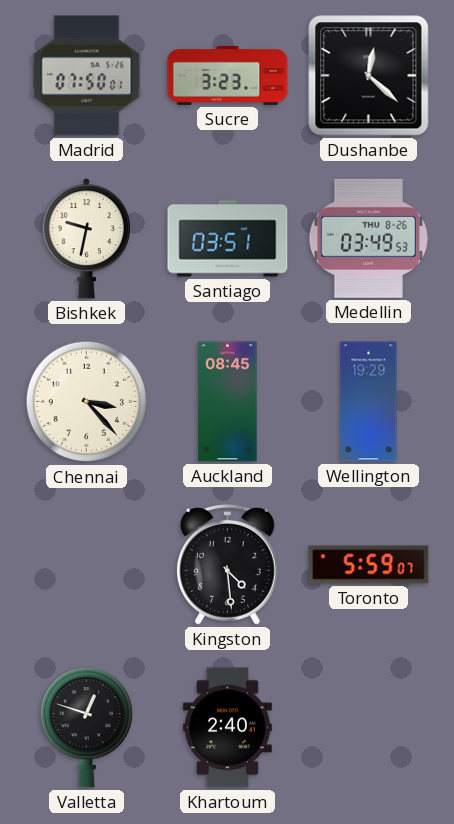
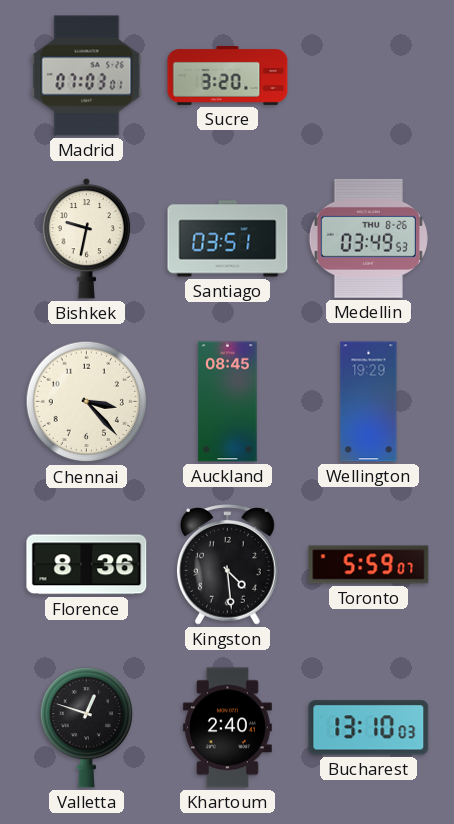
Madrid: 07:50 -> 07:03
Sucre: 3:23 -> 3:20
Dushanbe: 12:22 -> none
Florence: none -> 8:36
Bucharest: none -> 13:10
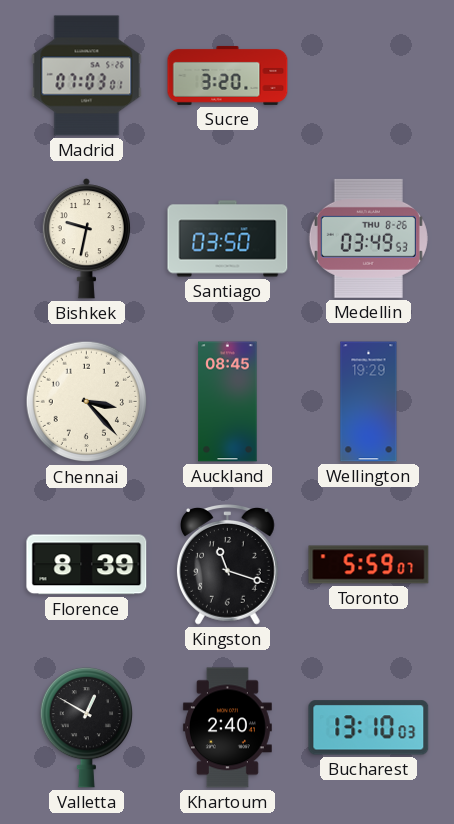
Santiago: 03:51 -> 03:50
Florence: 8:36 -> 8:39
Kingston: 4:29 -> 11:18
Valletta: 12:48 -> 12:50
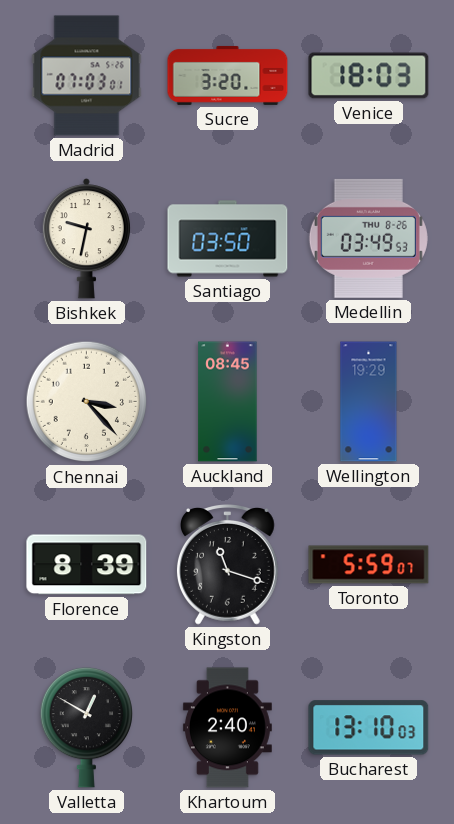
Venice: none -> 18:03
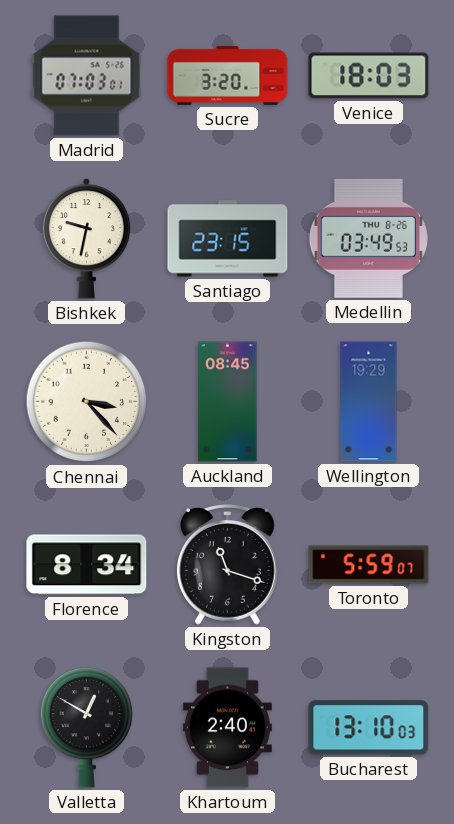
Santiago: 03:50 -> 23:15
Florence: 8:39 -> 8:34
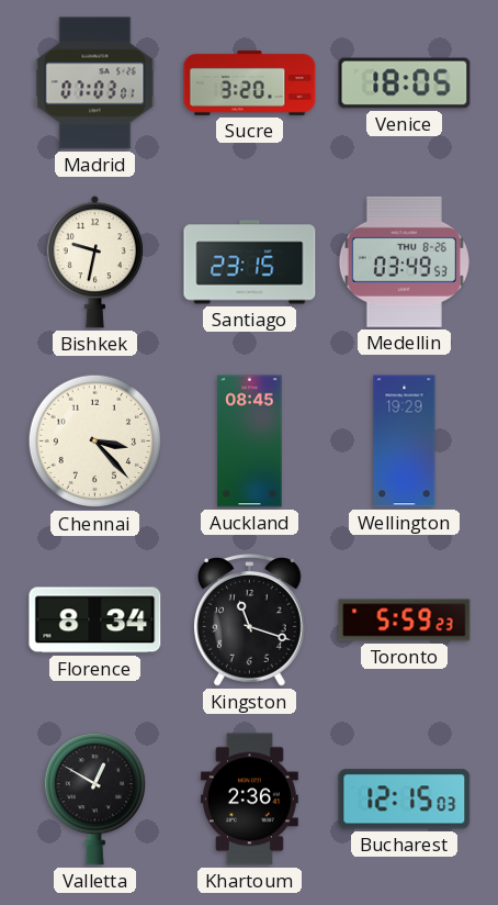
Venice: 18:03 -> 18:05
Toronto: 5:59:07 -> 5:59:23
Khartoum: 2:40 -> 2:36
Bucharest: 13:10 -> 12:15
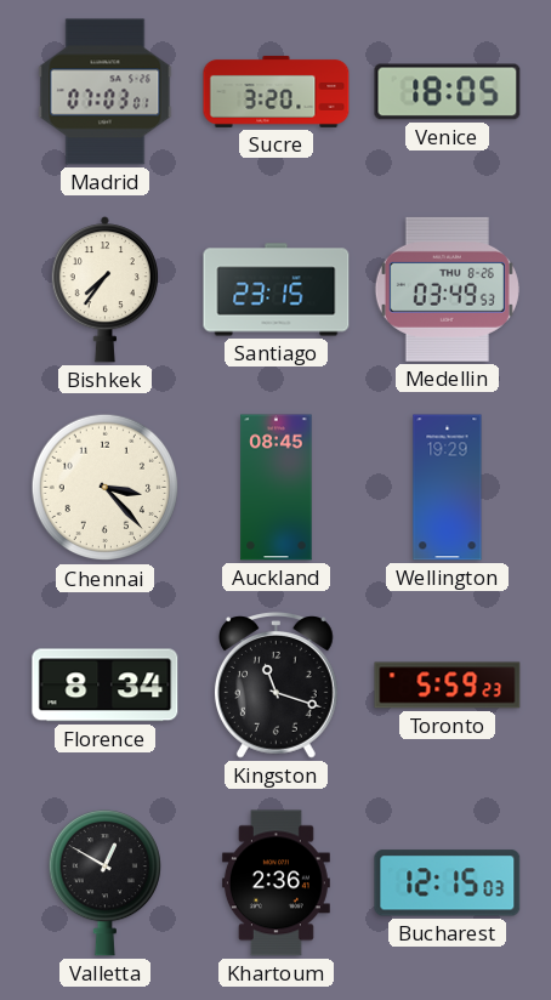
Bishkek: 9:32 -> 7:36
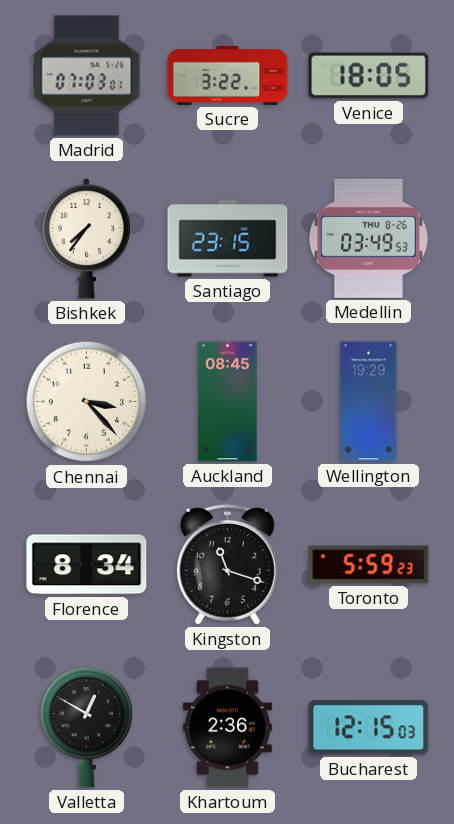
Sucre: 3:20 -> 3:22
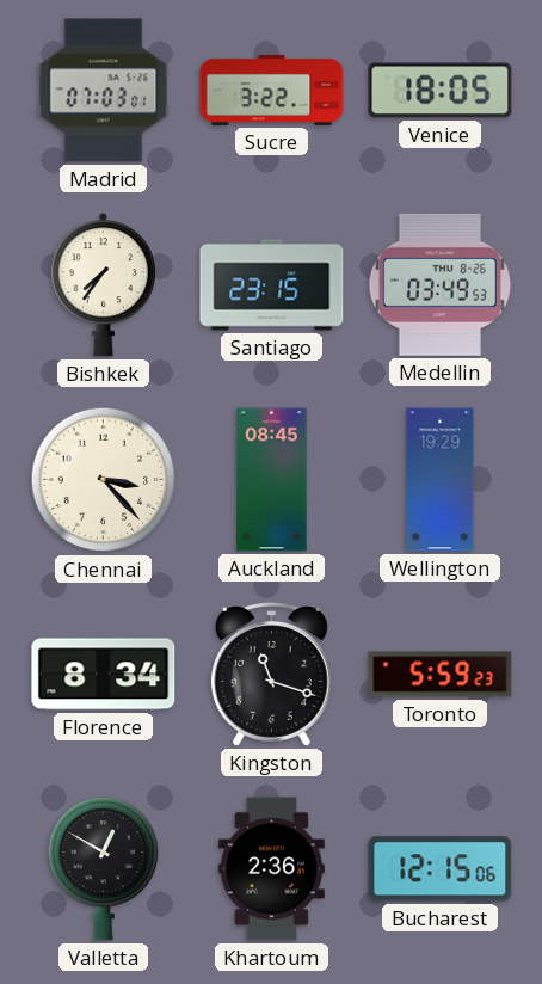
Bucharest: 12:15:03 -> 12:15:06
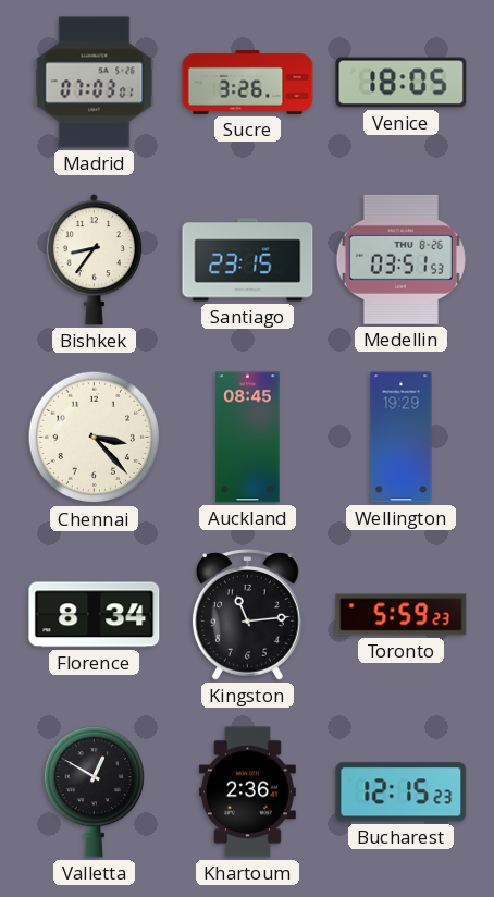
Sucre: 3:22 -> 3:26
Bishkek: 7:36 -> 8:36
Medellin: 03:49 -> 03:51
Kingston: 11:18 -> 11:14
Bucharest: 12:15:06 -> 12:15:23
